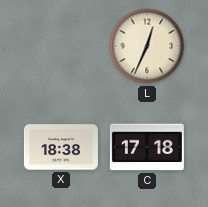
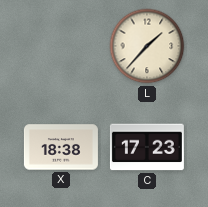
L: 12:34 -> 1:37
C: 17:18 -> 17:23
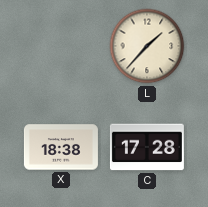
C: 17:23 -> 17:28
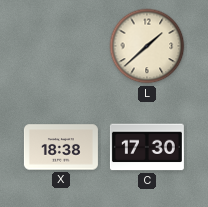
L: 1:37 -> 1:38
C: 17:28 -> 17:30
